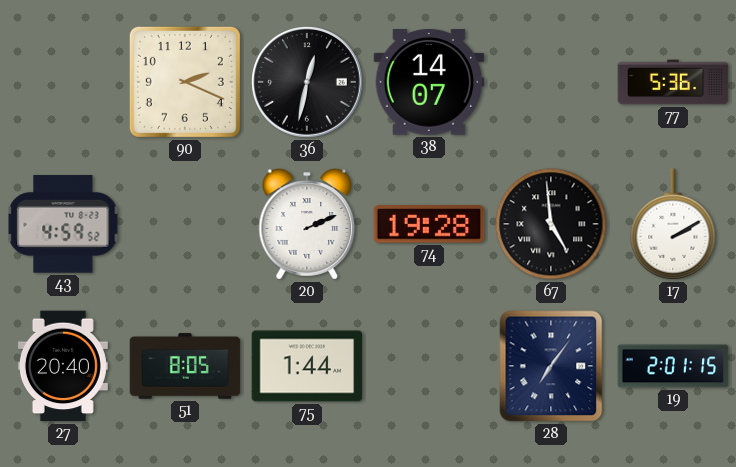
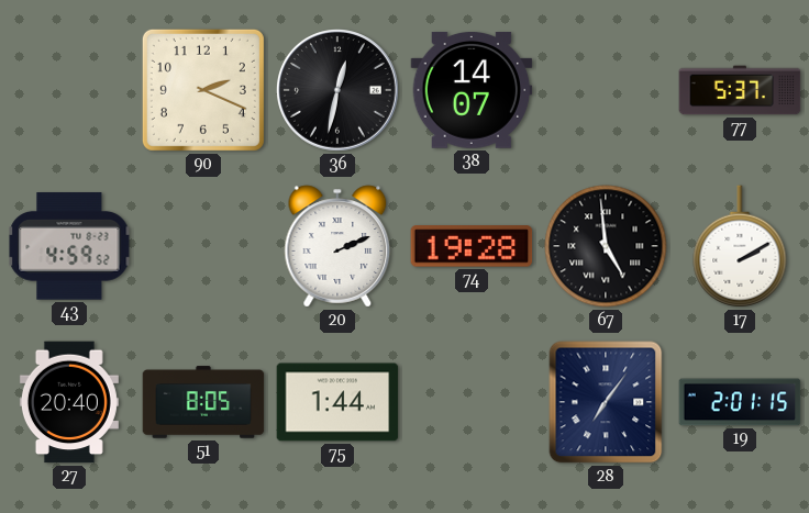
77: 5:36 -> 5:37
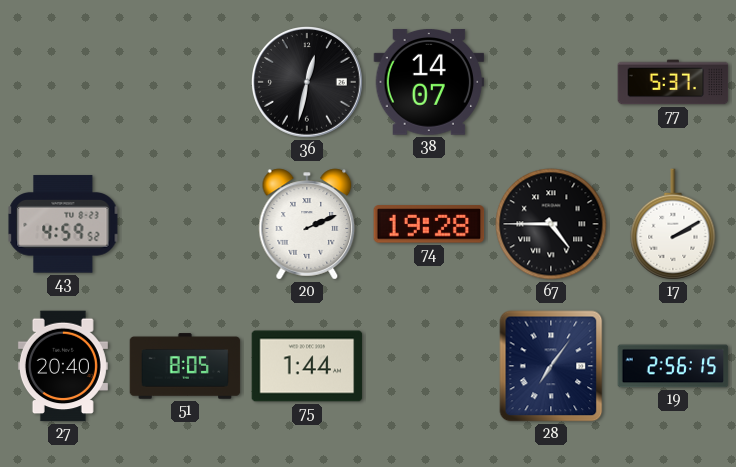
90: 2:19 -> none
67: 4:59 -> 4:45
19: 2:01 -> 2:56
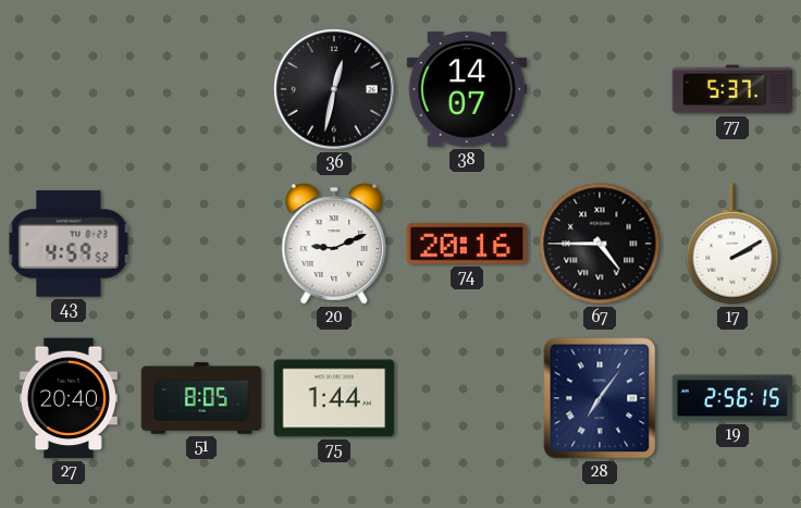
20: 2:11 -> 9:11
74: 19:28 -> 20:16
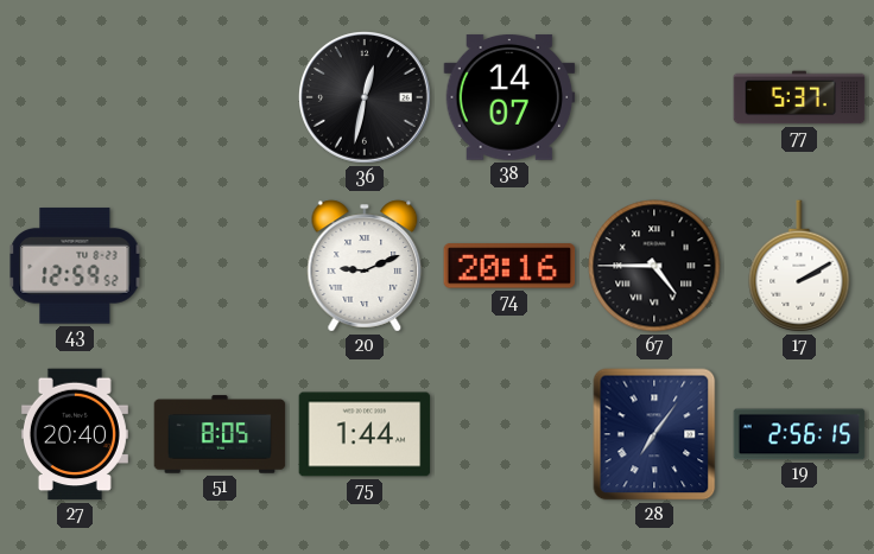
43: 4:59 -> 12:59
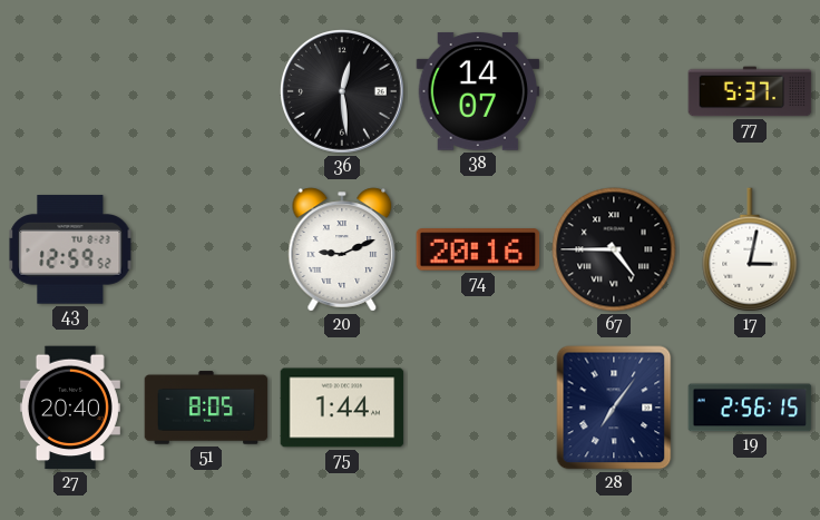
36: 12:32 -> 12:29
17: 2:10 -> 3:02
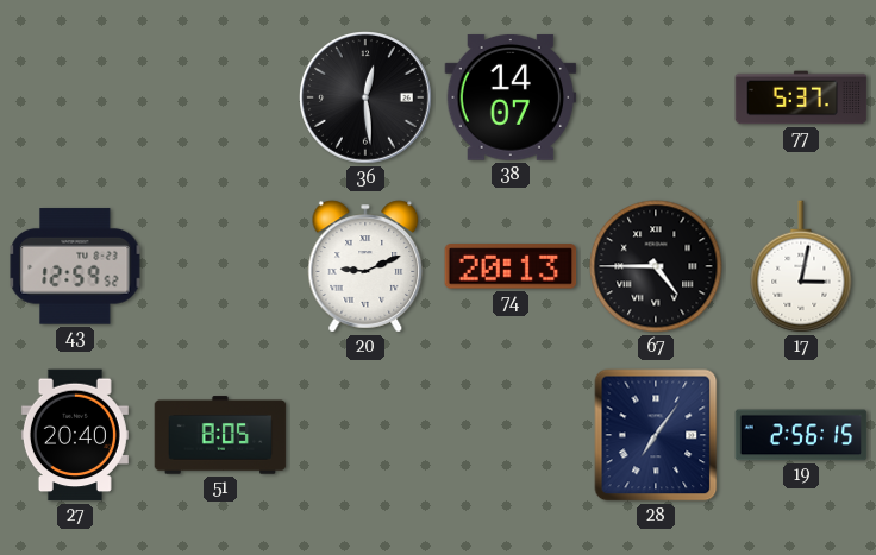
74: 20:16 -> 20:13
75: 1:44 -> none
